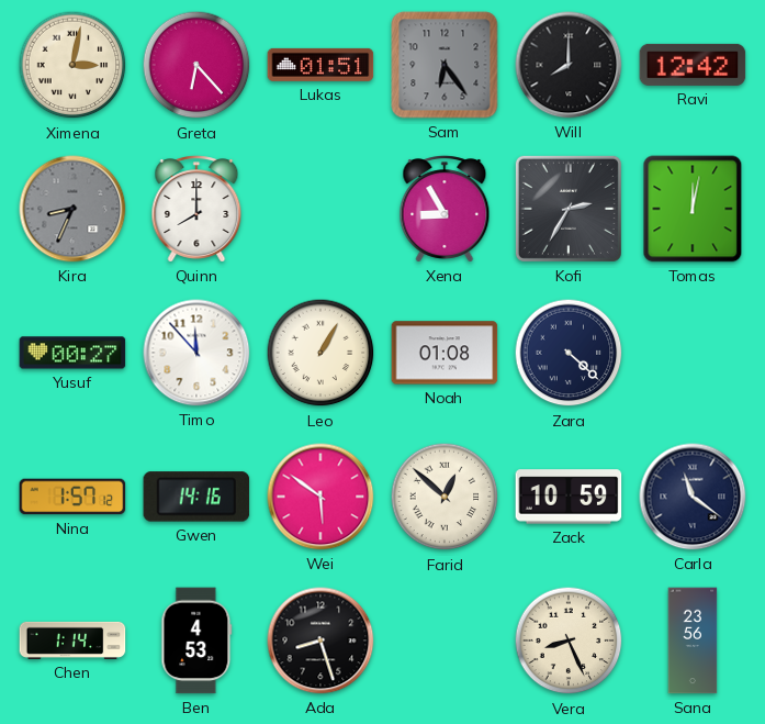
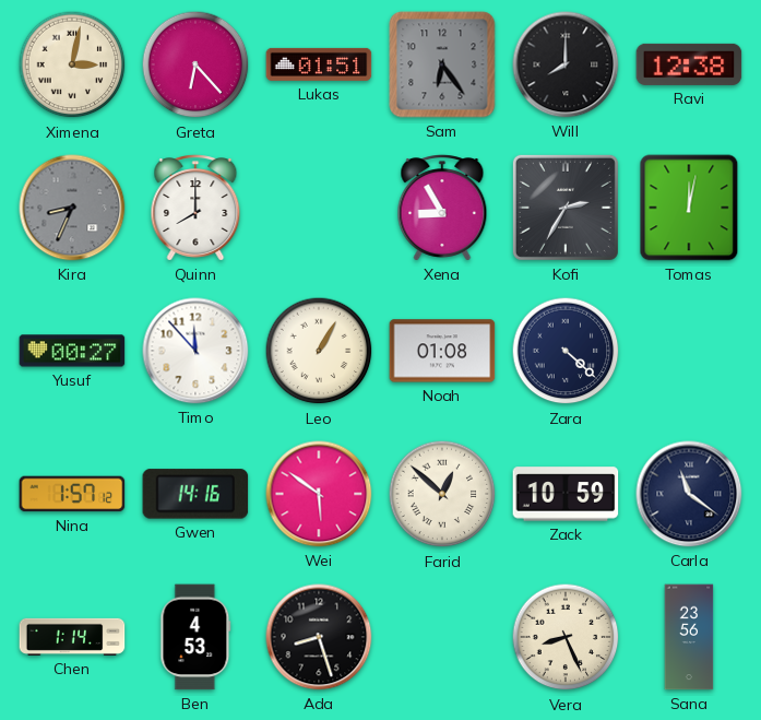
Ravi: 12:42 -> 12:38
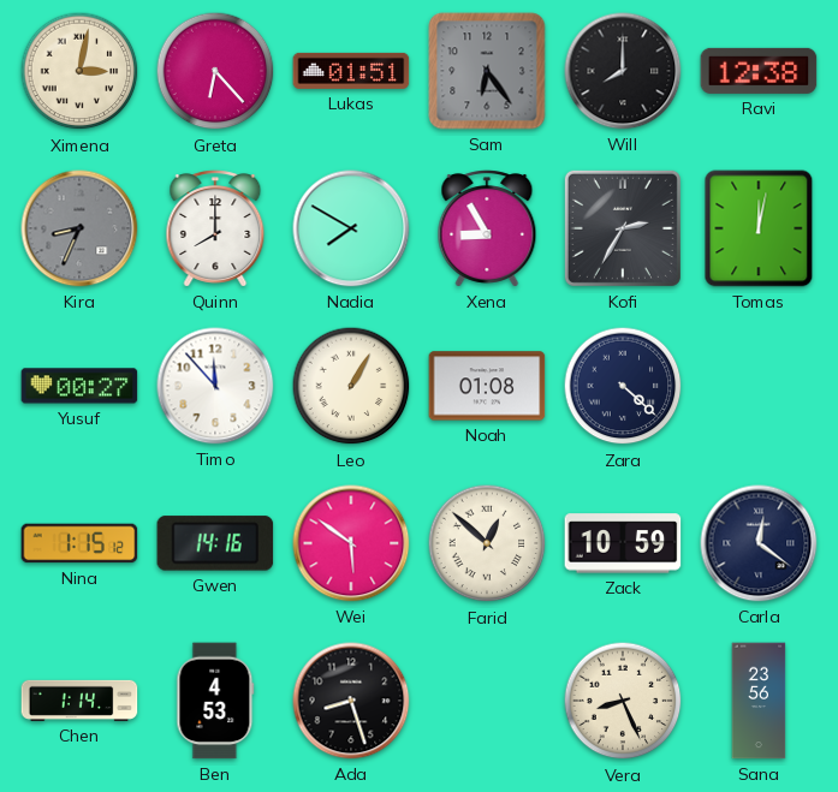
Nadia: none -> 7:50
Nina: 1:57 -> 1:15
Carla: 11:21 -> 12:21
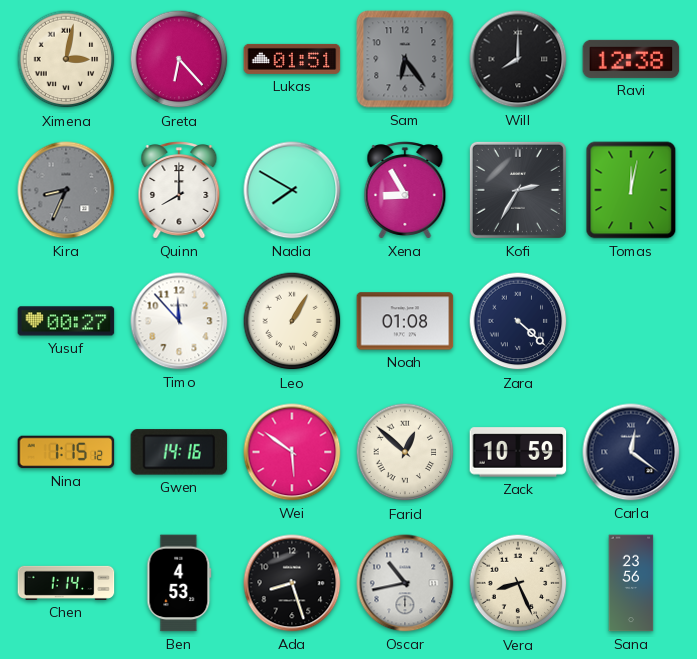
Oscar: none -> 10:43
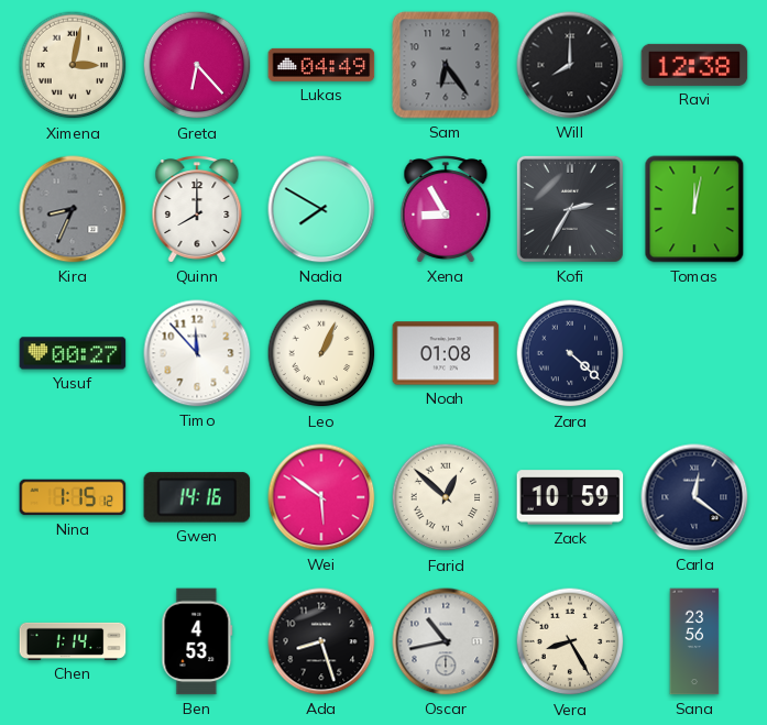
Lukas: 01:51 -> 04:49
Leo: 1:05 -> 1:04
Vera: 8:26 -> 8:25
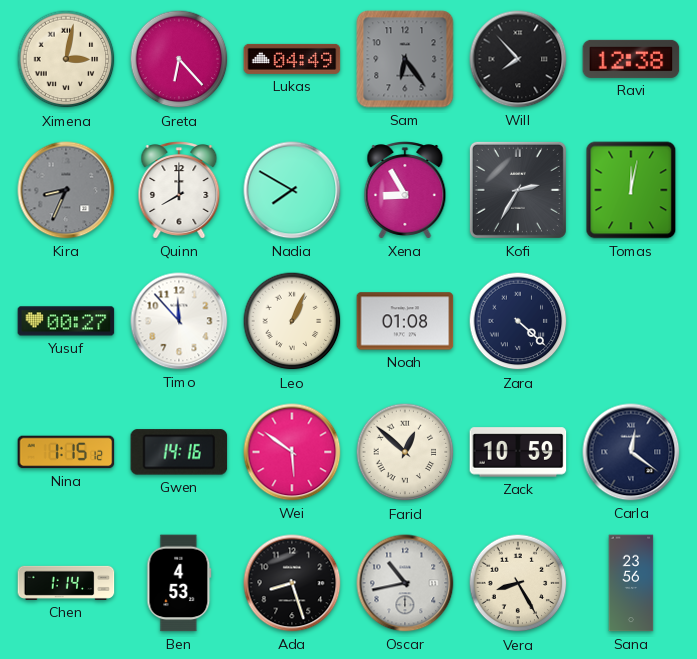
Will: 8:00 -> 7:53
